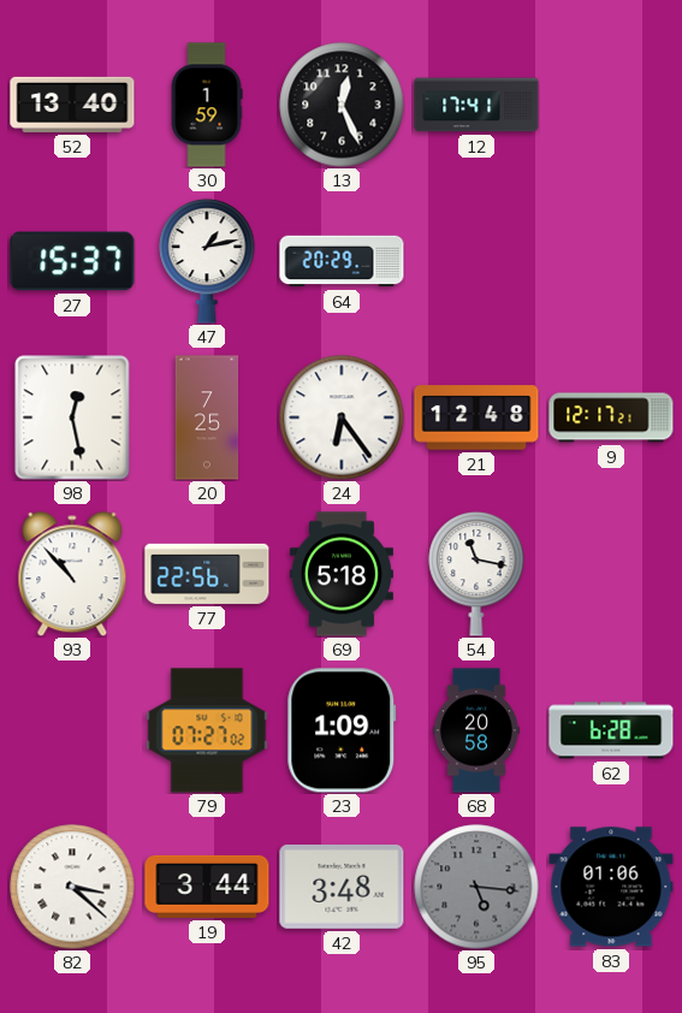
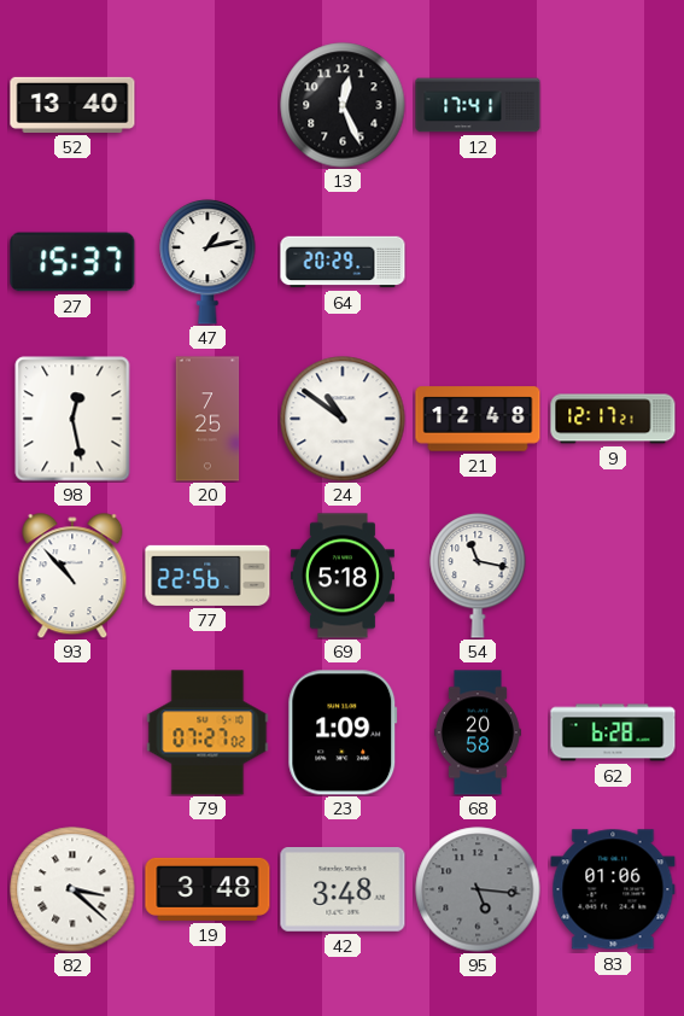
30: 1:59 -> none
24: 6:24 -> 10:51
19: 3:44 -> 3:48
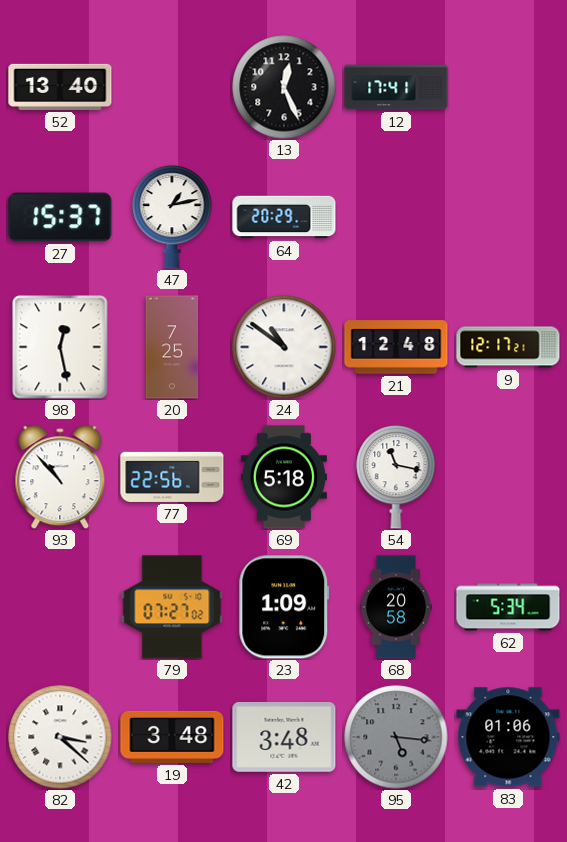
62: 6:28 -> 5:34
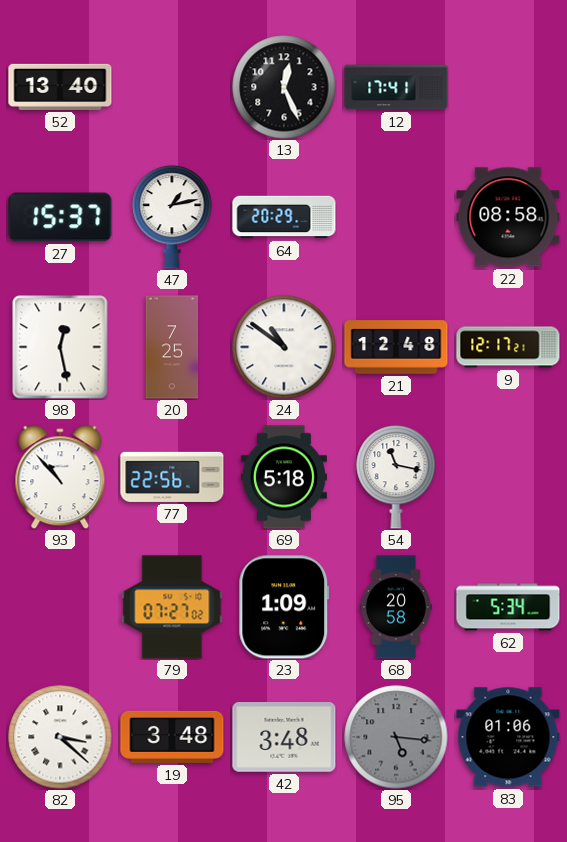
22: none -> 08:58
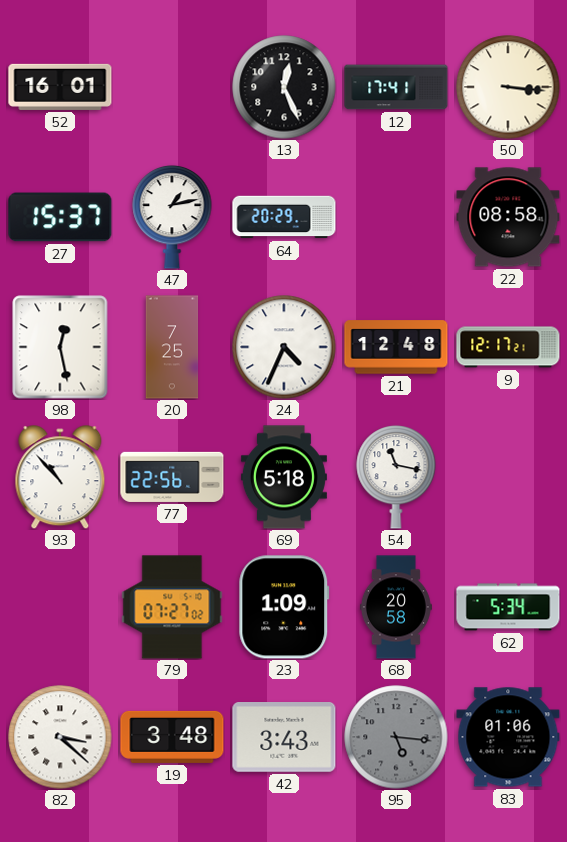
52: 13:40 -> 16:01
50: none -> 3:16
24: 10:51 -> 4:34
42: 3:48 -> 3:43
